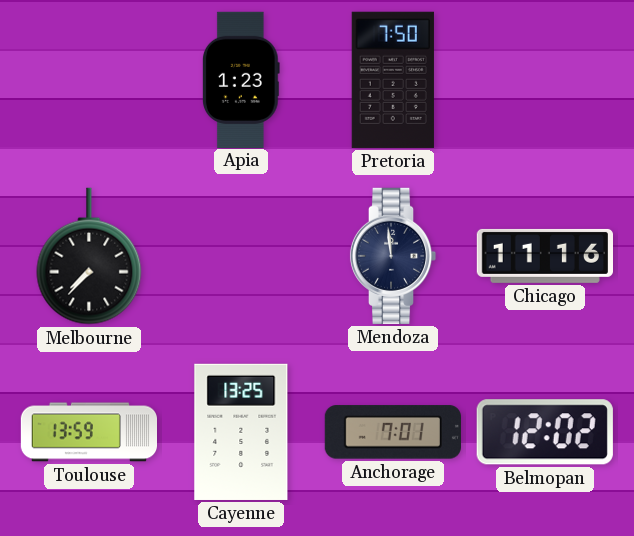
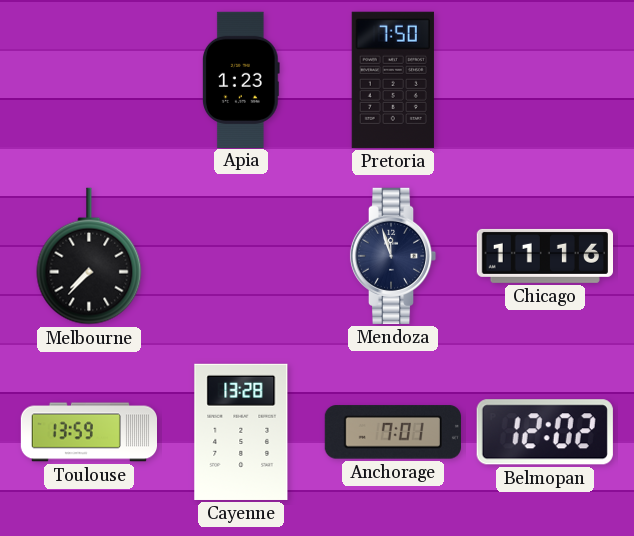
Mendoza: 11:59 -> 11:57
Cayenne: 13:25 -> 13:28
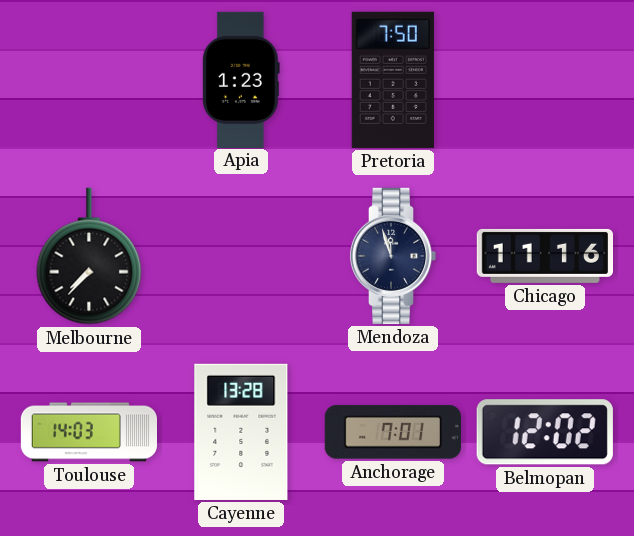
Toulouse: 13:59 -> 14:03
